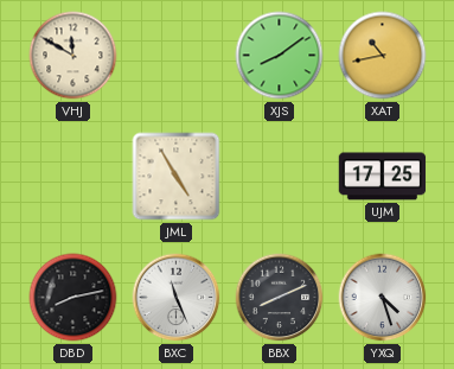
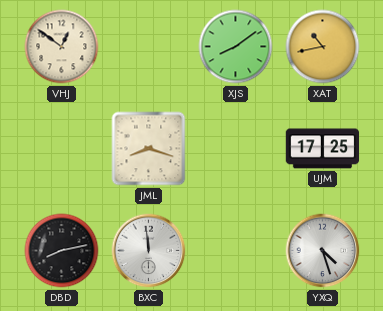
VHJ: 11:50 -> 12:51
JML: 4:55 -> 8:18
BXC: 11:26 -> 11:59
BBX: 8:11 -> none
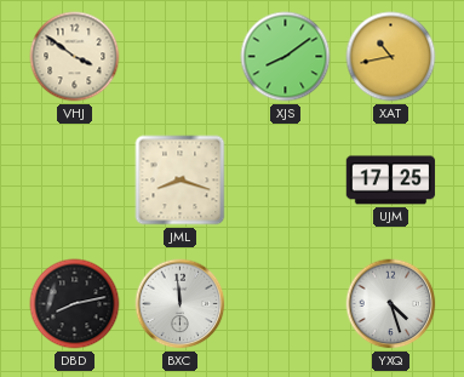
VHJ: 12:51 -> 3:51
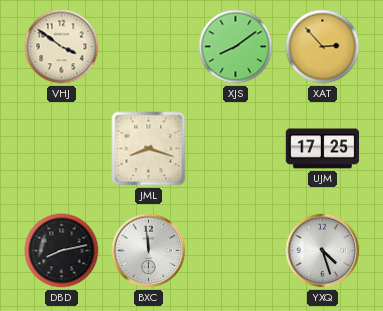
XAT: 10:43 -> 2:53
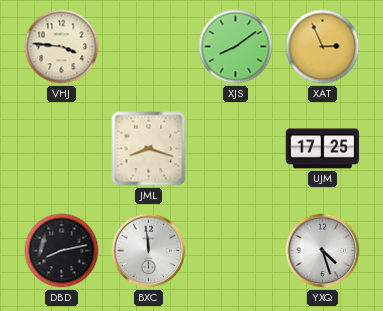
VHJ: 3:51 -> 3:46
XAT: 2:53 -> 2:56
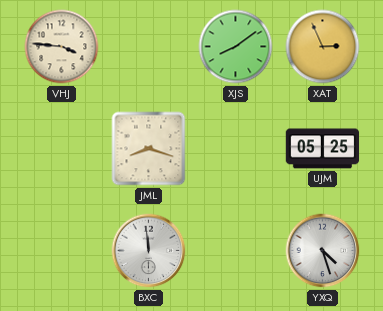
UJM: 17:25 -> 05:25
DBD: 8:13 -> none
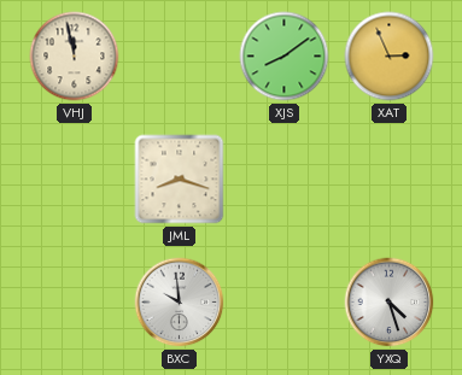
VHJ: 3:46 -> 11:58
UJM: 05:25 -> none
BXC: 11:59 -> 9:59
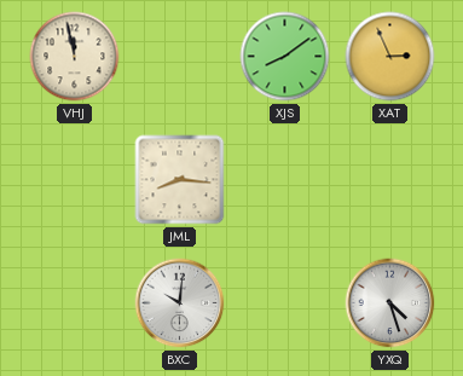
JML: 8:18 -> 8:16
BXC: 9:59 -> 10:01
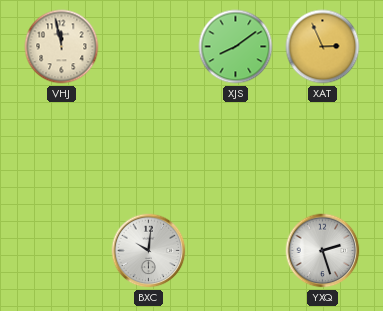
JML: 8:16 -> none
YXQ: 4:27 -> 2:27
